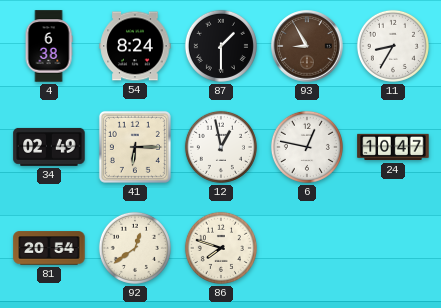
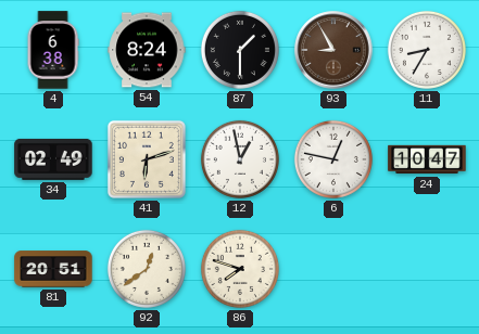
41: 6:15 -> 6:12
81: 20:54 -> 20:51
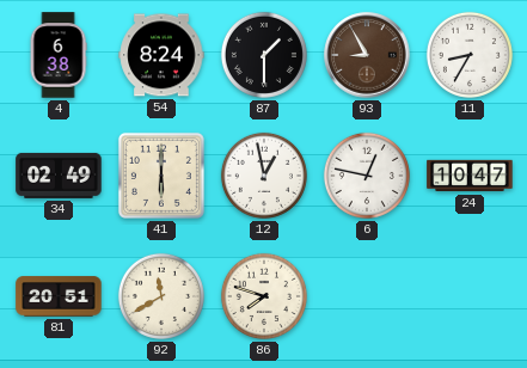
41: 6:12 -> 6:00
92: 12:39 -> 11:40
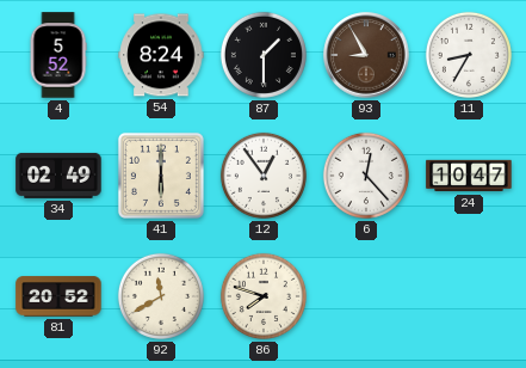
4: 6:38 -> 5:52
12: 12:58 -> 12:54
6: 12:47 -> 12:23
81: 20:51 -> 20:52
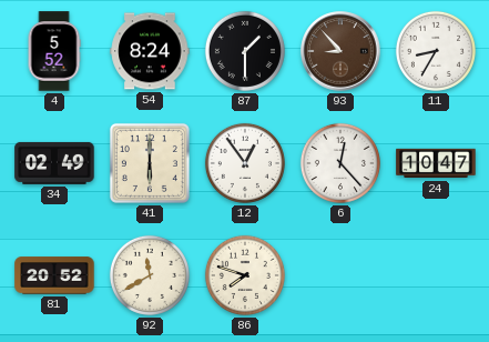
93: 8:55 -> 8:53
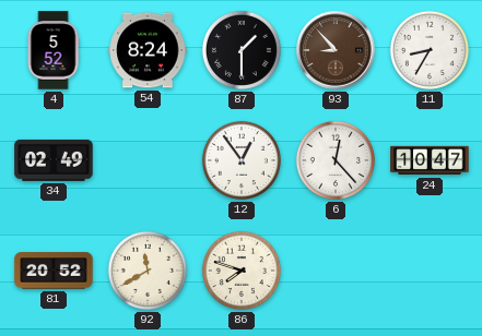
41: 6:00 -> none
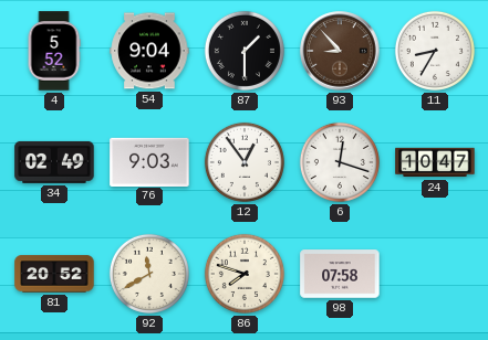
54: 8:24 -> 9:04
76: none -> 9:03
6: 12:23 -> 12:18
98: none -> 07:58
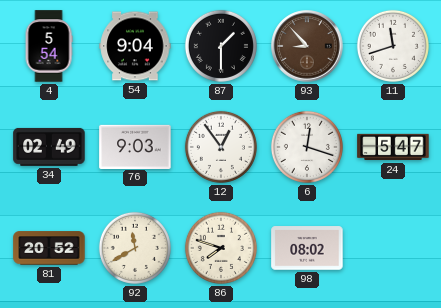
4: 5:52 -> 5:54
11: 8:35 -> 11:42
24: 10:47 -> 5:47
98: 07:58 -> 08:02
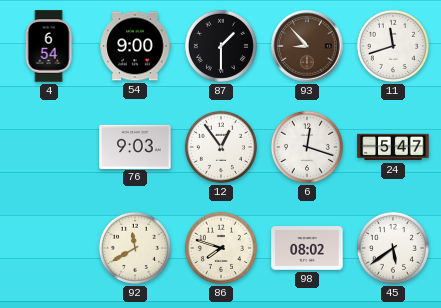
4: 5:54 -> 6:54
54: 9:04 -> 9:00
34: 02:49 -> none
81: 20:52 -> none
45: none -> 5:39
